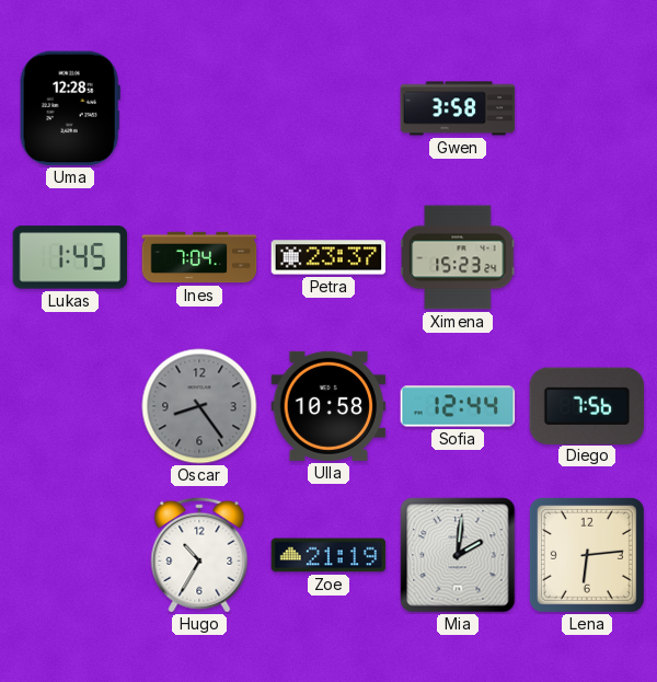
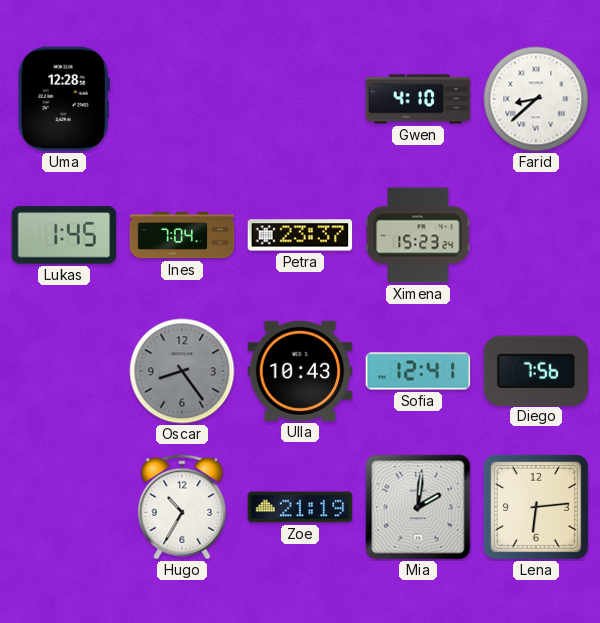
Gwen: 3:58 -> 4:10
Farid: none -> 8:38
Ulla: 10:58 -> 10:43
Sofia: 12:44 -> 12:41
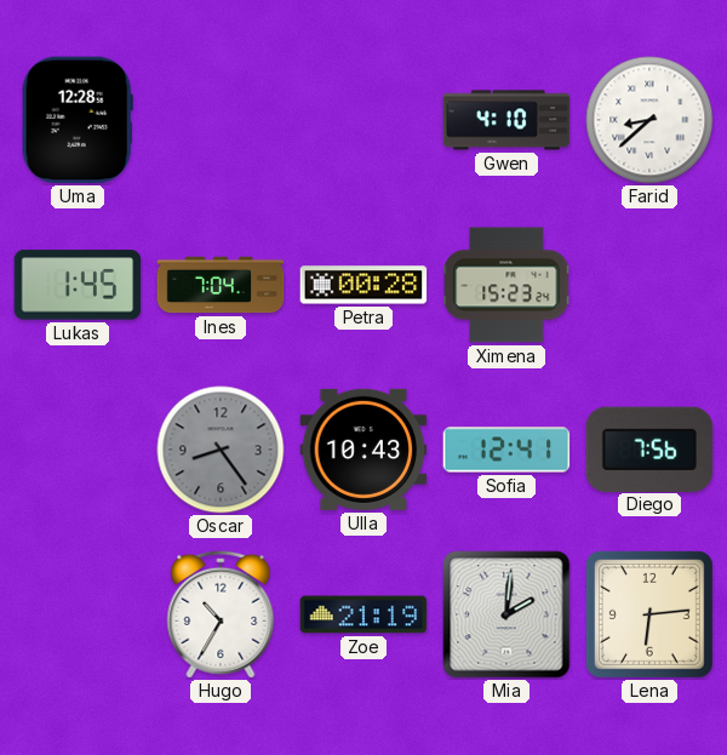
Petra: 23:37 -> 00:28
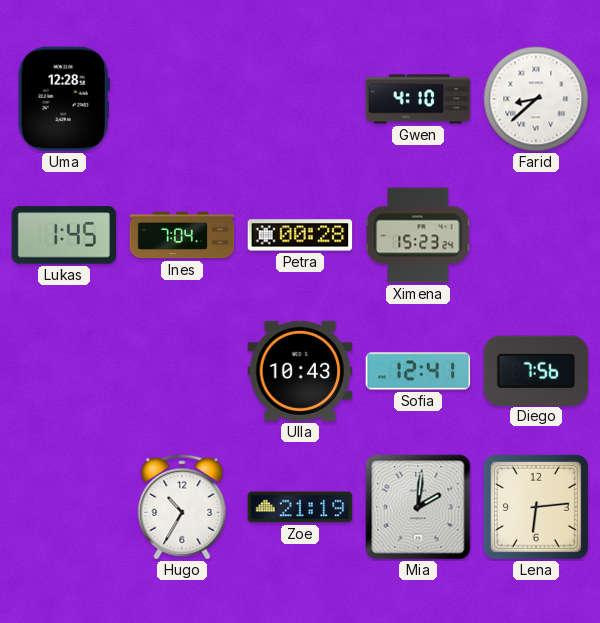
Oscar: 8:24 -> none
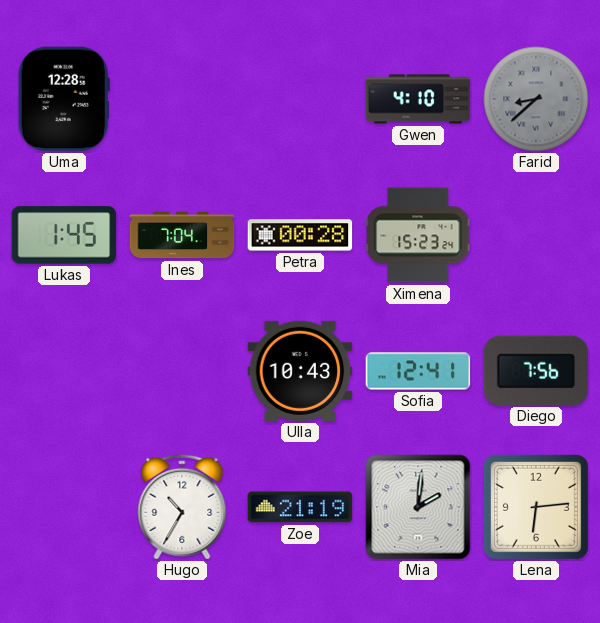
Farid dial: white -> grey
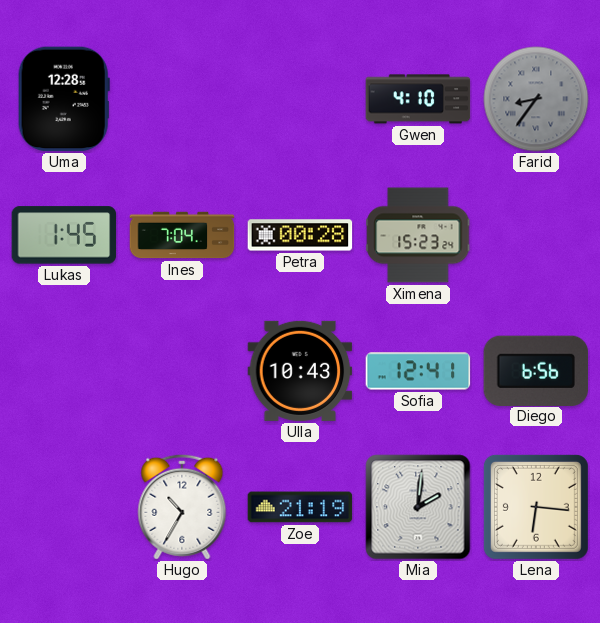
Farid: 8:38 -> 8:36
Diego: 7:56 -> 6:56
Lena: 6:14 -> 6:16
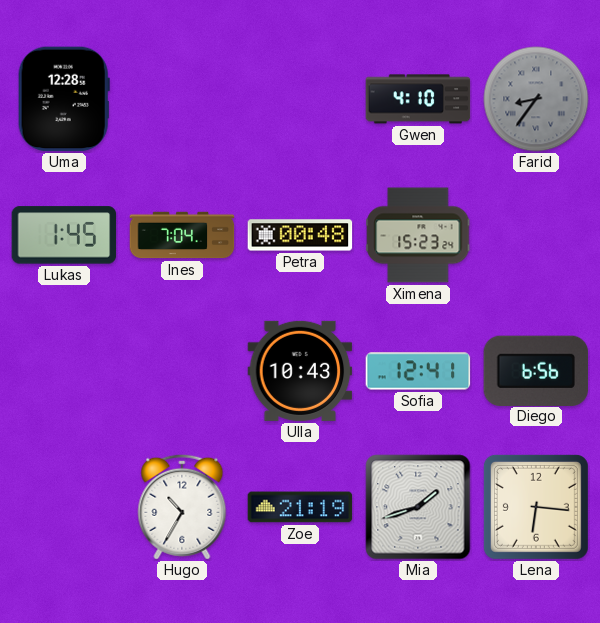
Petra: 00:28 -> 00:48
Mia: 2:01 -> 1:42
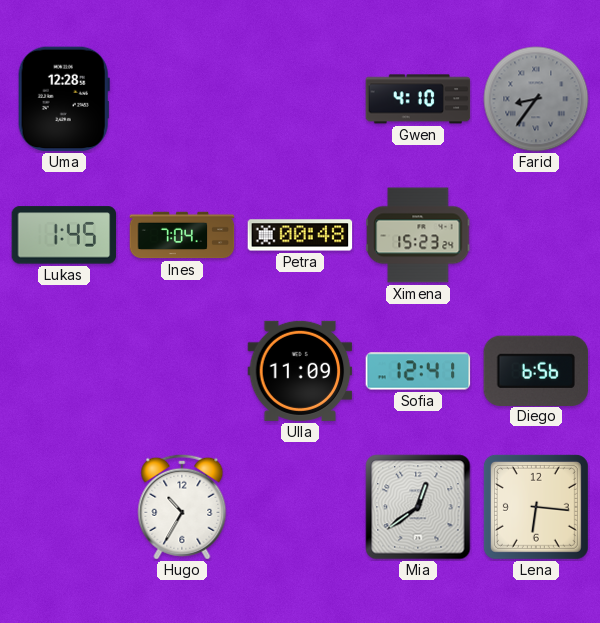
Ulla: 10:43 -> 11:09
Zoe: 21:19 -> none
Mia: 1:42 -> 12:39
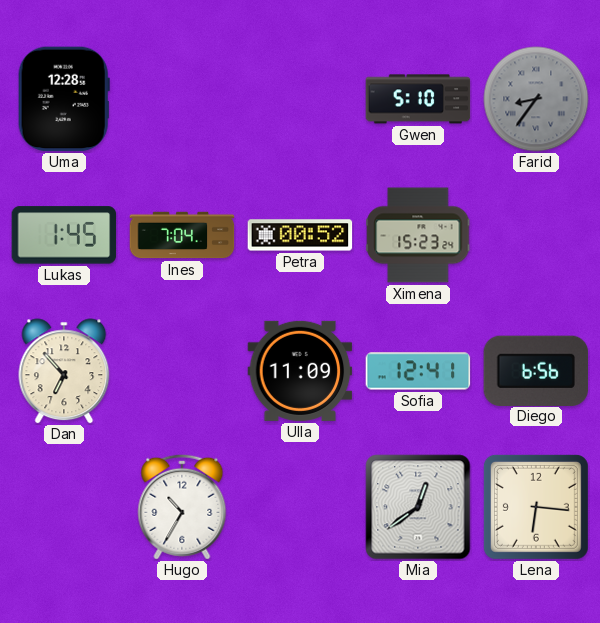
Gwen: 4:10 -> 5:10
Petra: 00:48 -> 00:52
Dan: none -> 6:53
